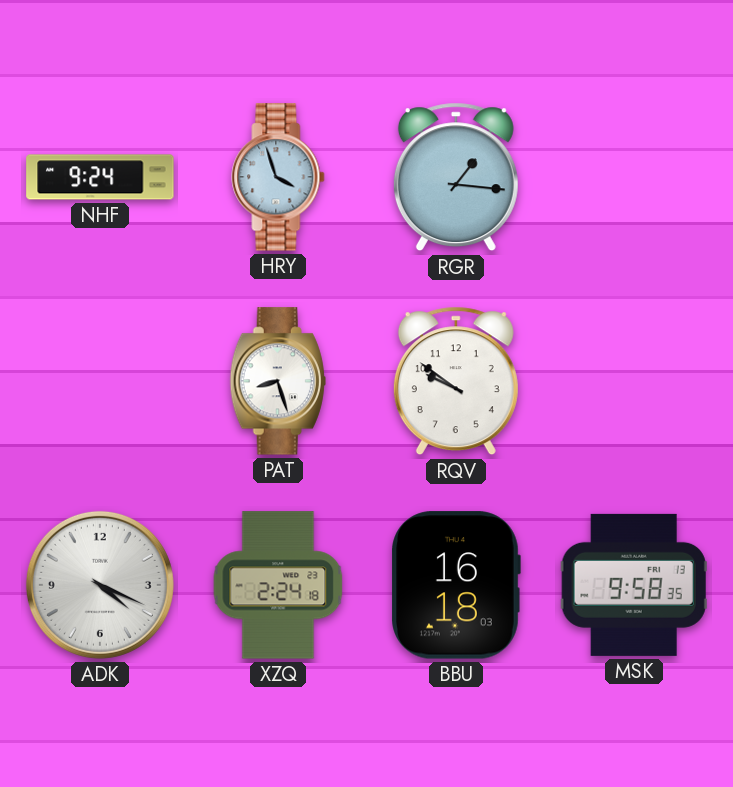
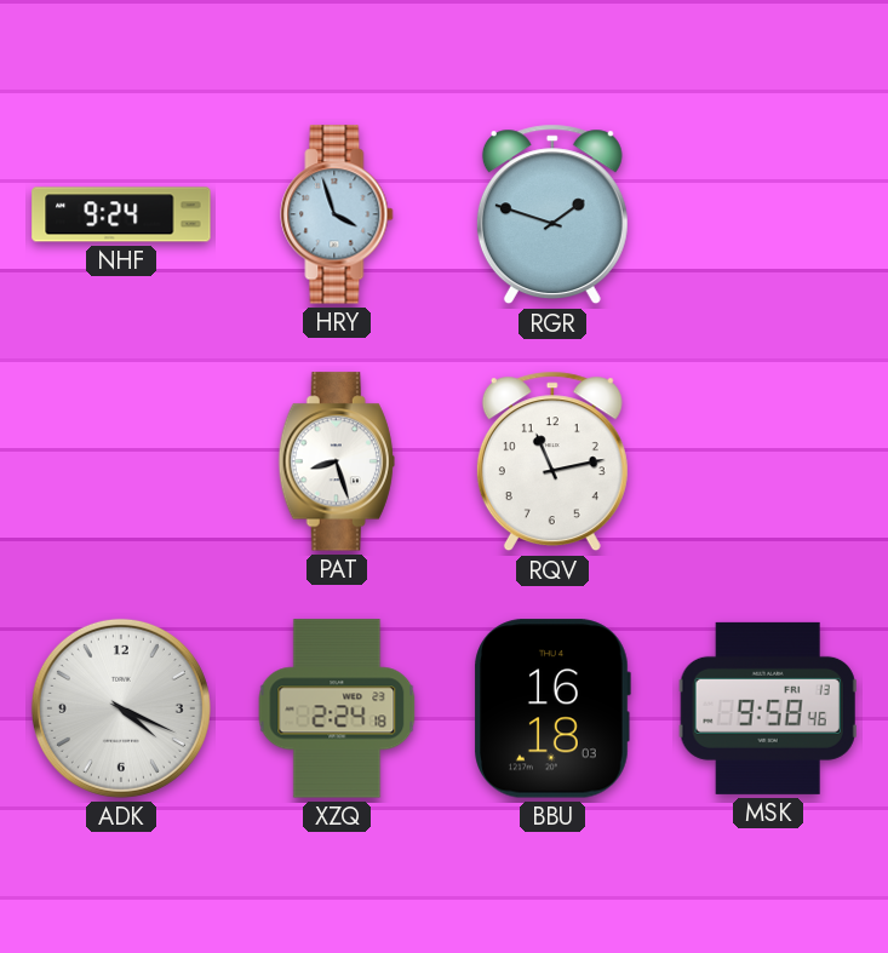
RGR: 1:16 -> 1:48
RQV: 9:51 -> 11:13
MSK: 9:58:35 -> 9:58:46
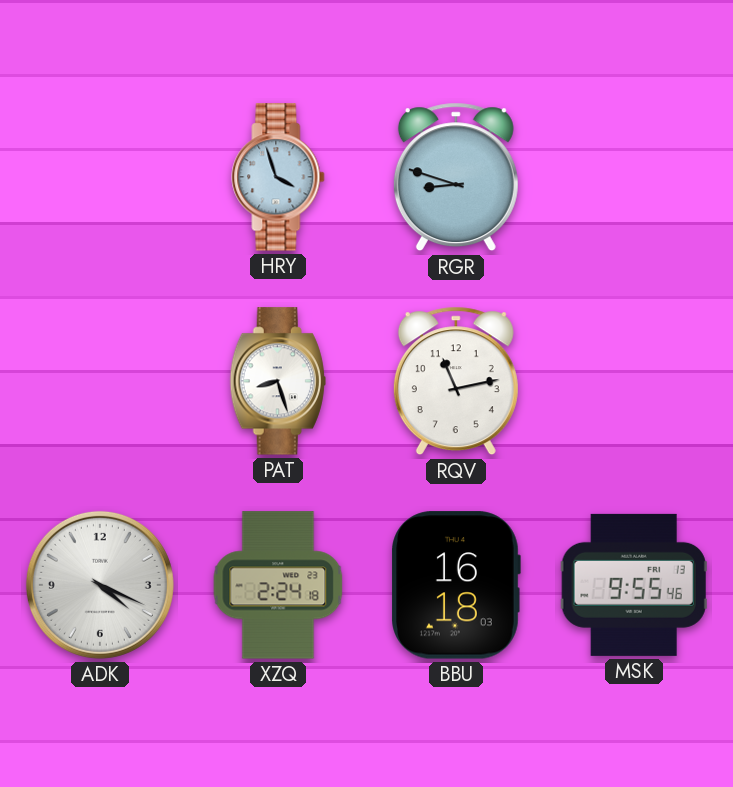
NHF: 9:24 -> none
RGR: 1:48 -> 8:48
MSK: 9:58 -> 9:55
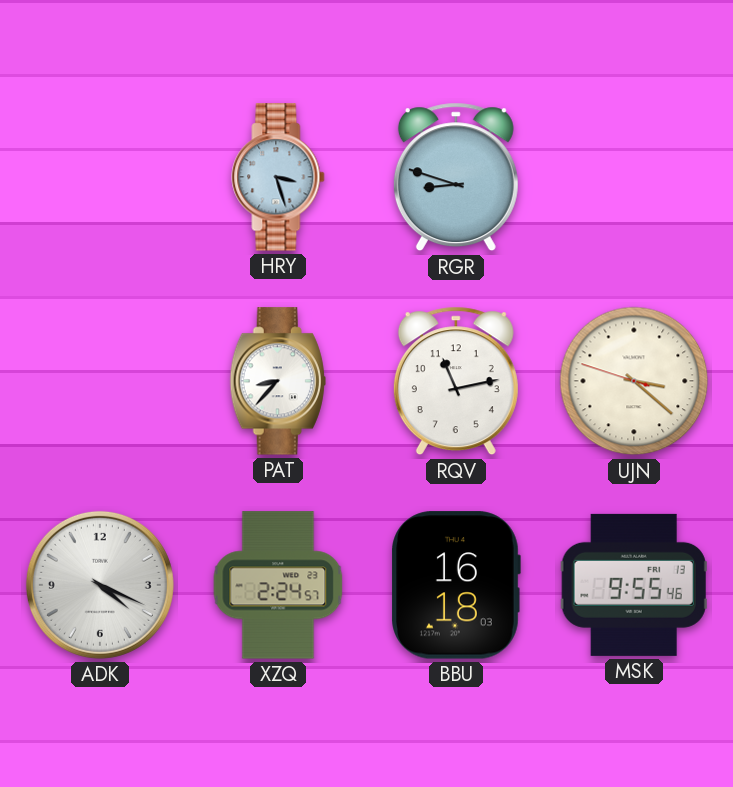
HRY: 3:57 -> 3:27
PAT: 8:27 -> 8:37
UJN: none -> 3:21
XZQ: 2:24:18 -> 2:24:57
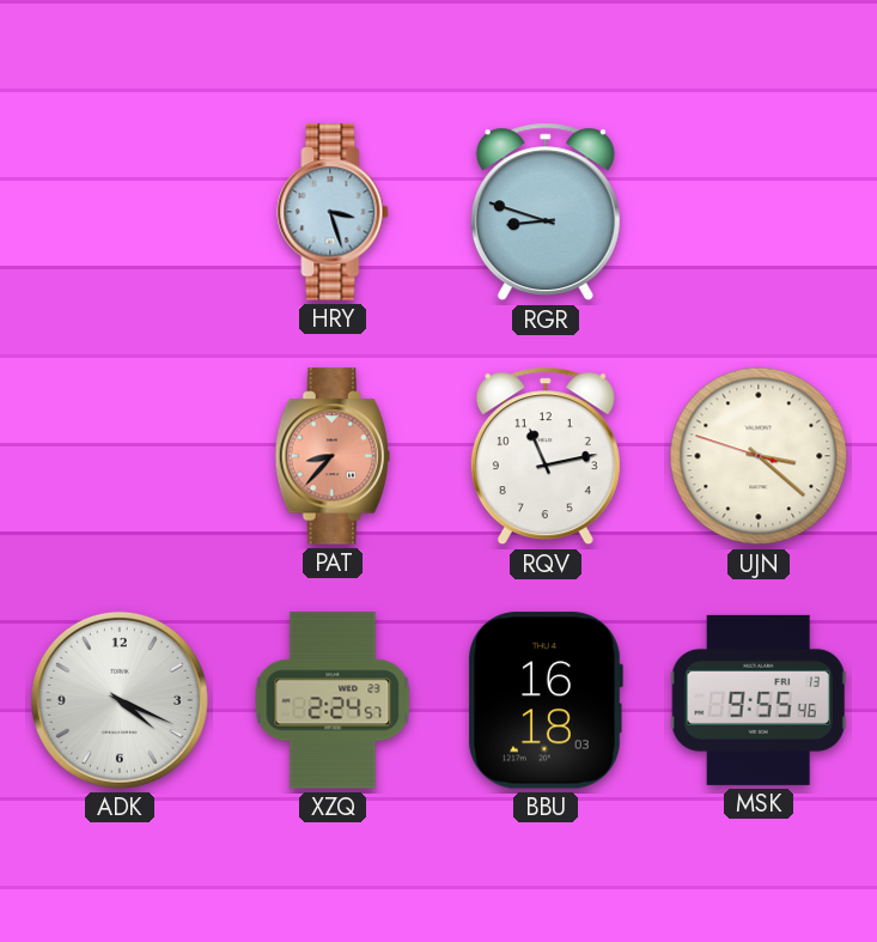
PAT dial: white -> salmon
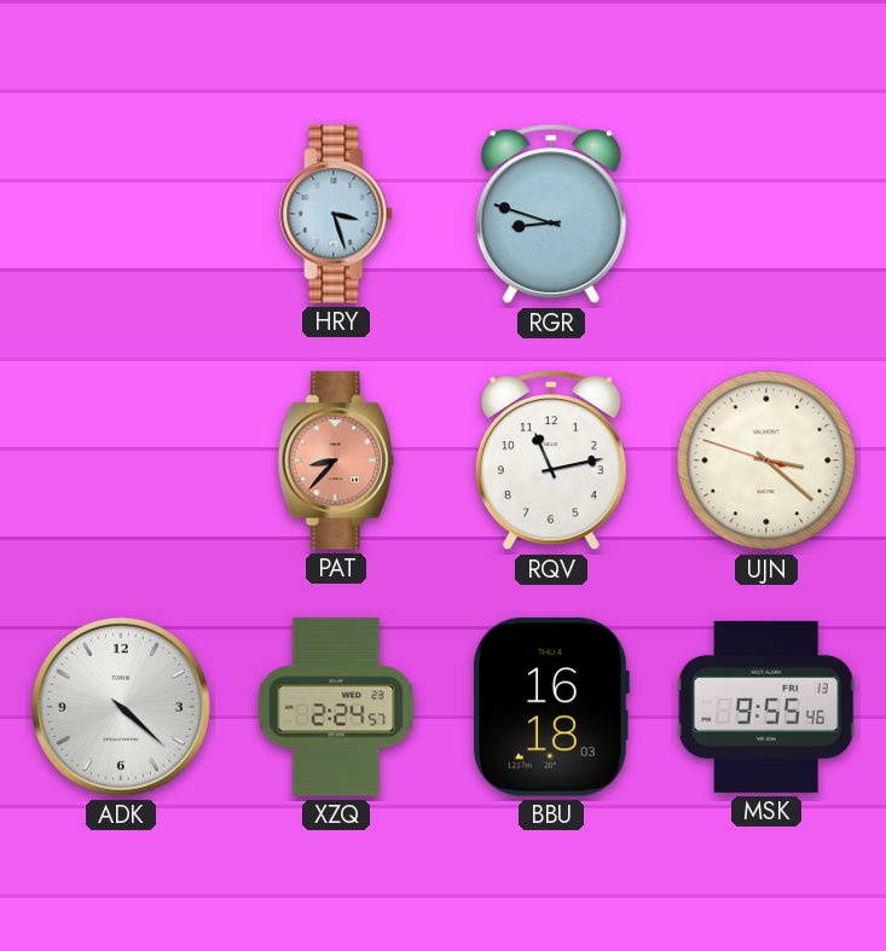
ADK: 4:19 -> 4:22
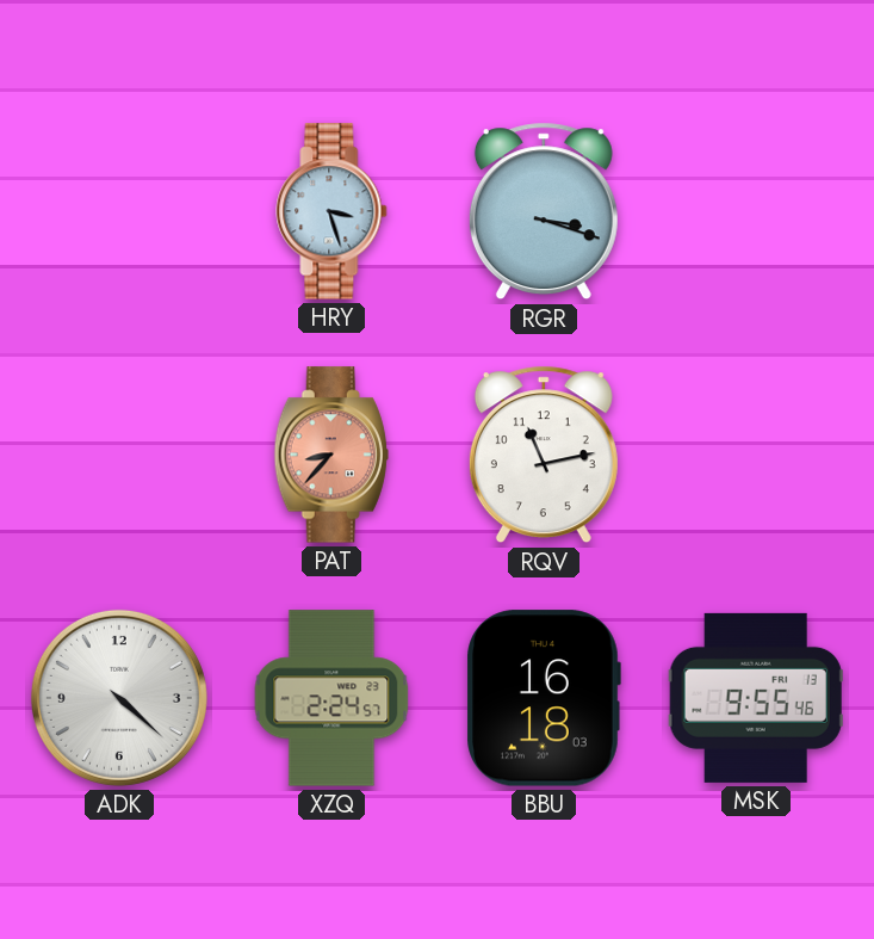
RGR: 8:48 -> 3:18
UJN: 3:21 -> none
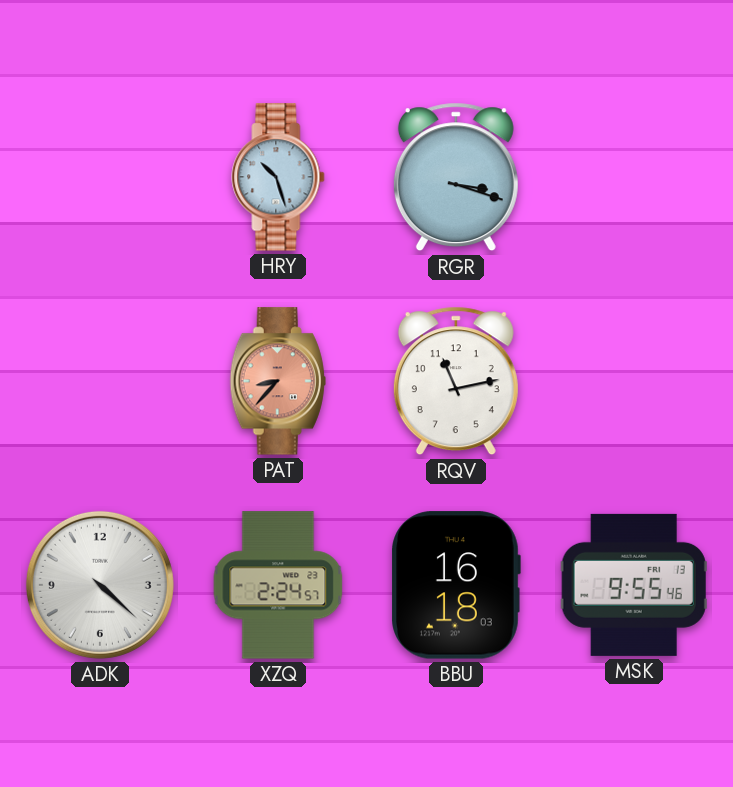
HRY: 3:27 -> 10:27
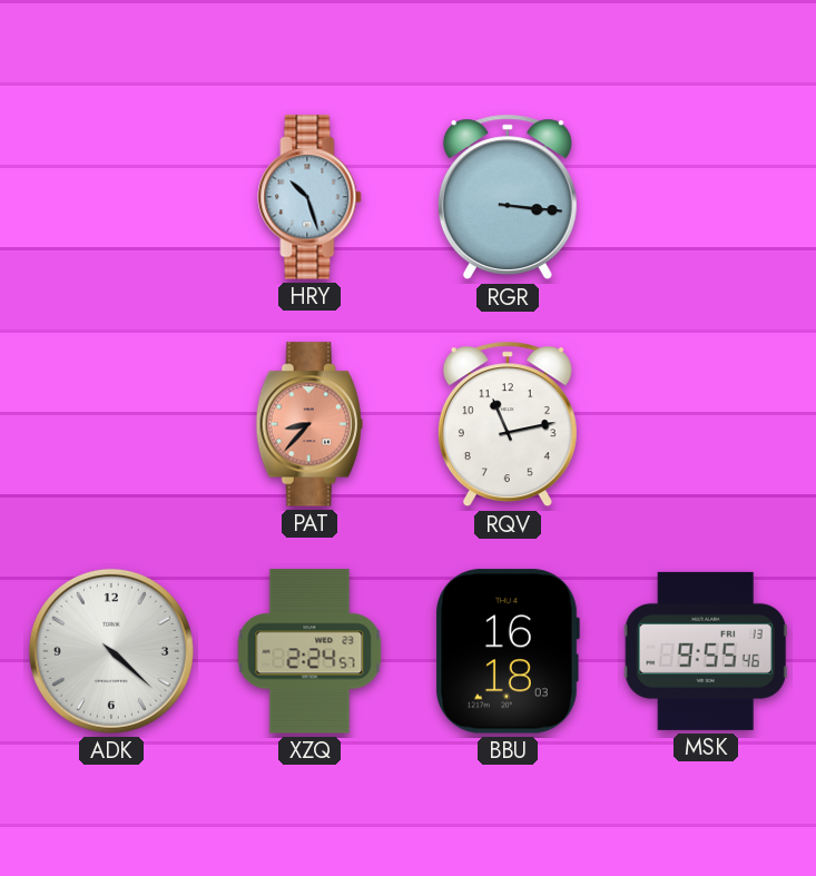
RGR: 3:18 -> 3:16
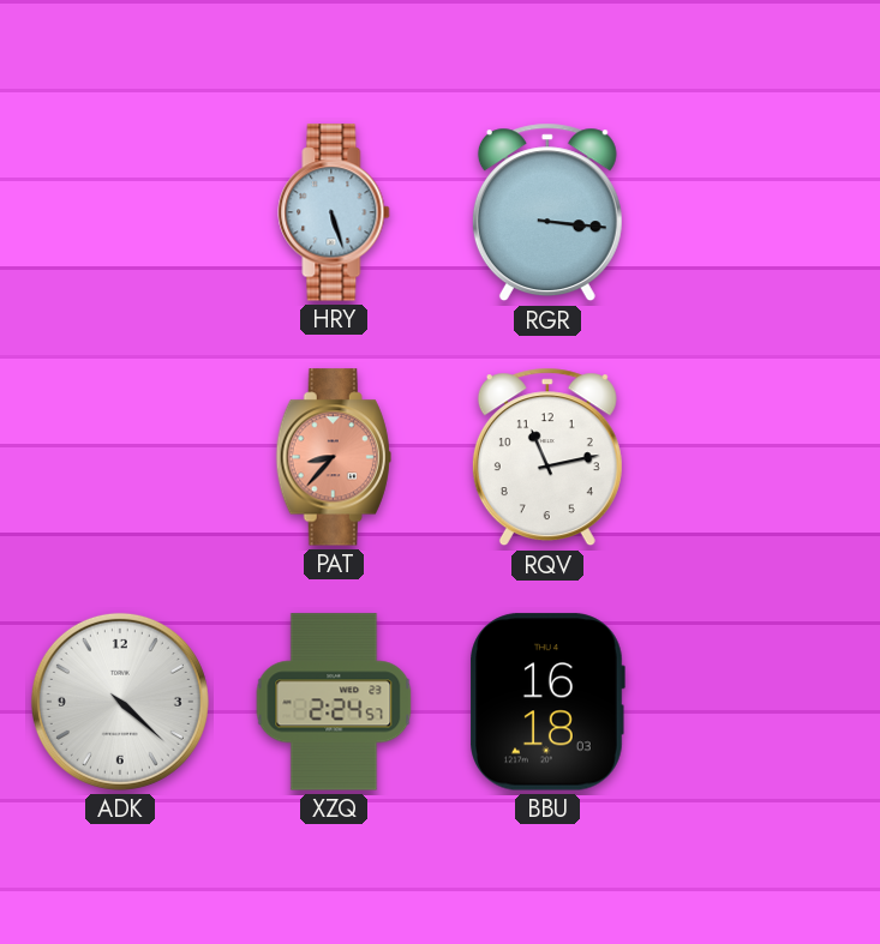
HRY: 10:27 -> 5:27
MSK: 9:55 -> none
